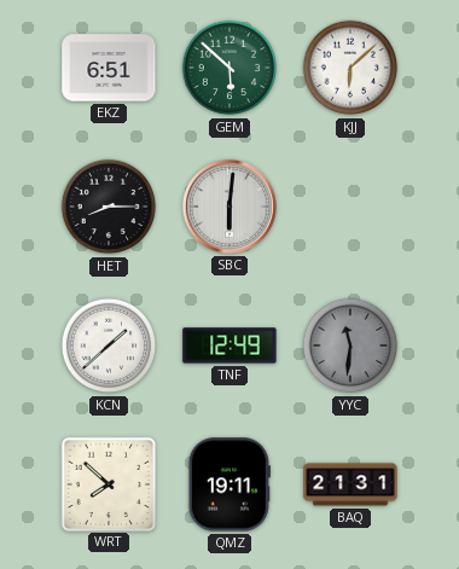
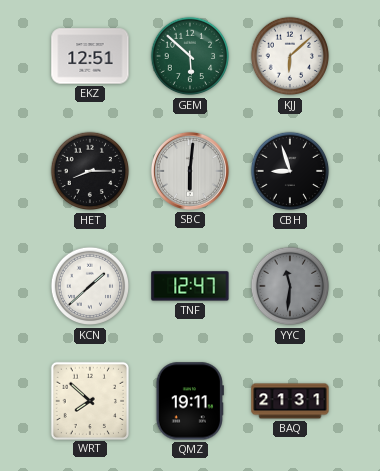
EKZ: 6:51 -> 12:51
CBH: none -> 8:57
TNF: 12:49 -> 12:47
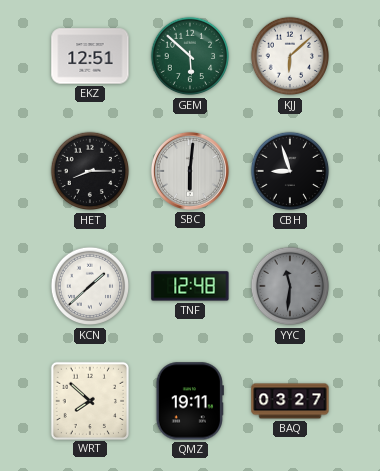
TNF: 12:47 -> 12:48
BAQ: 21:31 -> 03:27
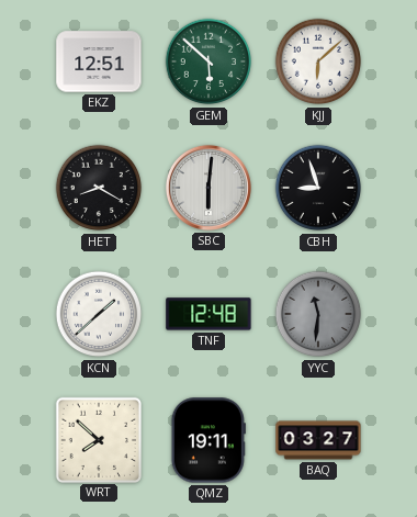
HET: 8:15 -> 8:20
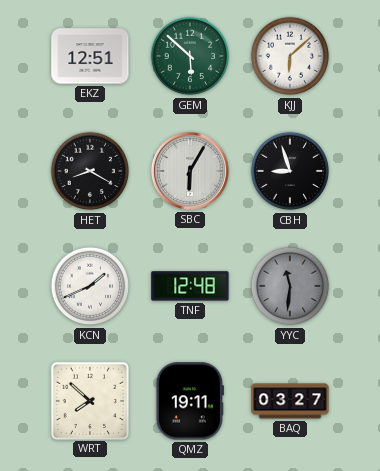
SBC: 6:01 -> 6:05
KCN: 1:38 -> 1:41
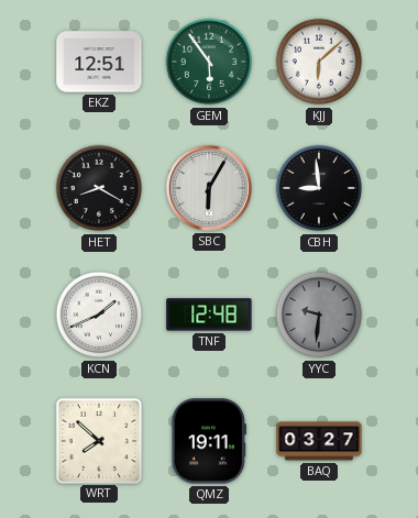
GEM: 5:52 -> 5:54
CBH: 8:57 -> 8:59
YYC: 11:31 -> 9:31
